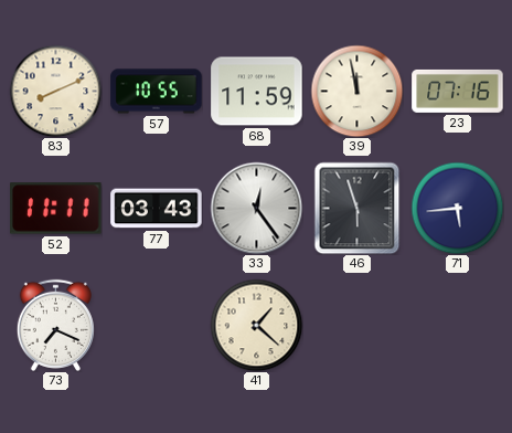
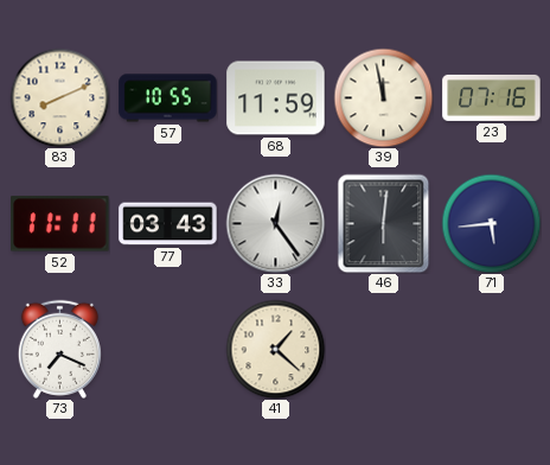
46: 5:57 -> 6:01
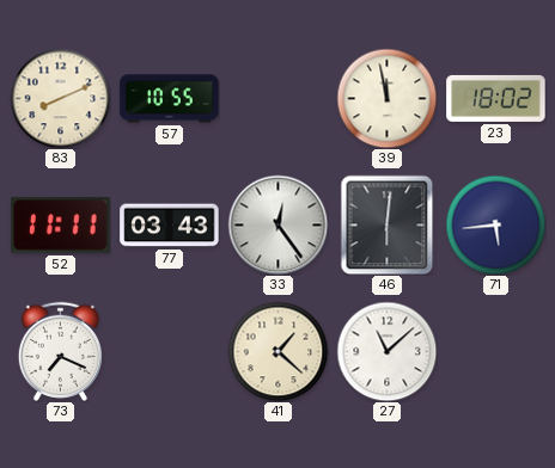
68: 11:59 -> none
23: 07:16 -> 18:02
27: none -> 11:08
